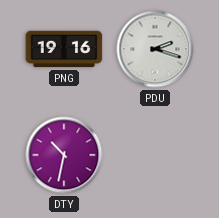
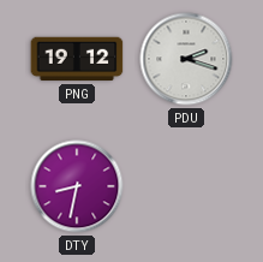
PNG: 19:16 -> 19:12
DTY: 10:32 -> 8:32
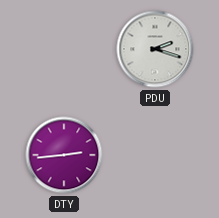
PNG: 19:12 -> none
DTY: 8:32 -> 2:44
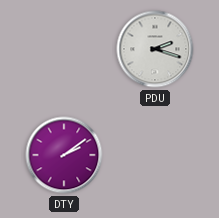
DTY: 2:44 -> 2:09
